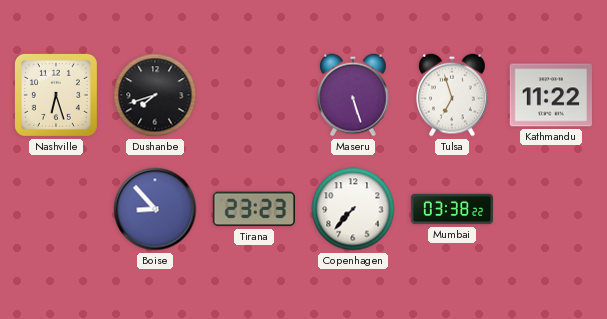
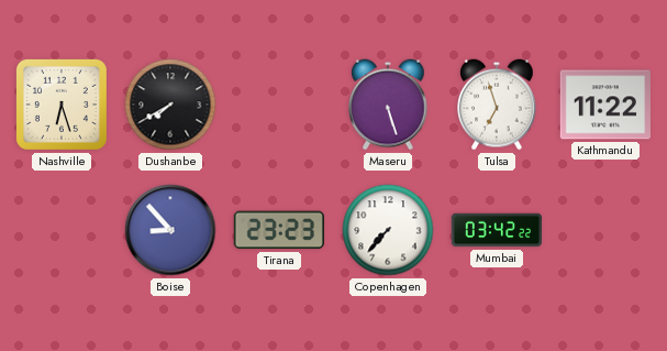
Dushanbe: 7:42 -> 7:40
Mumbai: 03:38 -> 03:42
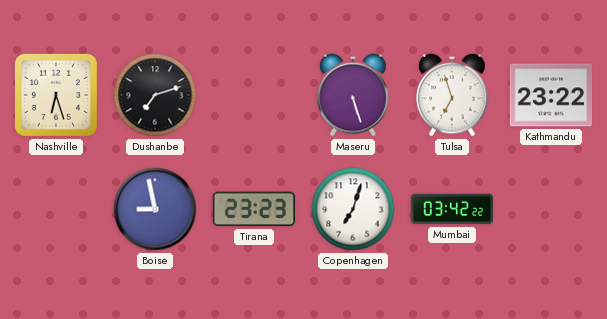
Dushanbe: 7:40 -> 7:12
Kathmandu: 11:22 -> 23:22
Boise: 8:53 -> 8:58
Copenhagen: 7:37 -> 7:03
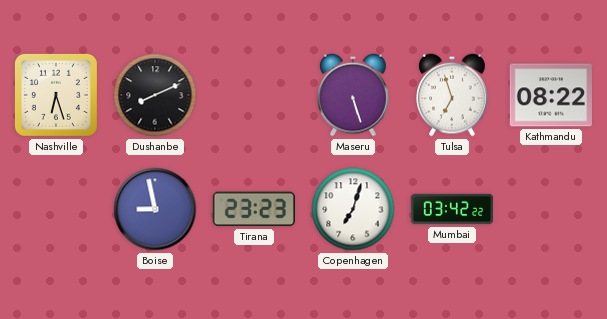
Dushanbe: 7:12 -> 8:11
Kathmandu: 23:22 -> 08:22
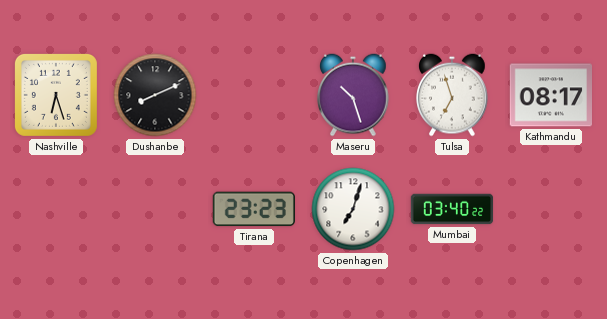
Maseru: 5:27 -> 10:27
Kathmandu: 08:22 -> 08:17
Boise: 8:58 -> none
Mumbai: 03:42 -> 03:40
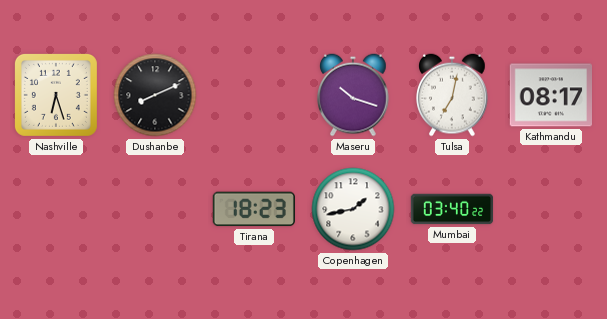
Maseru: 10:27 -> 10:18
Tulsa: 6:57 -> 7:02
Tirana: 23:23 -> 18:23
Copenhagen: 7:03 -> 1:43
